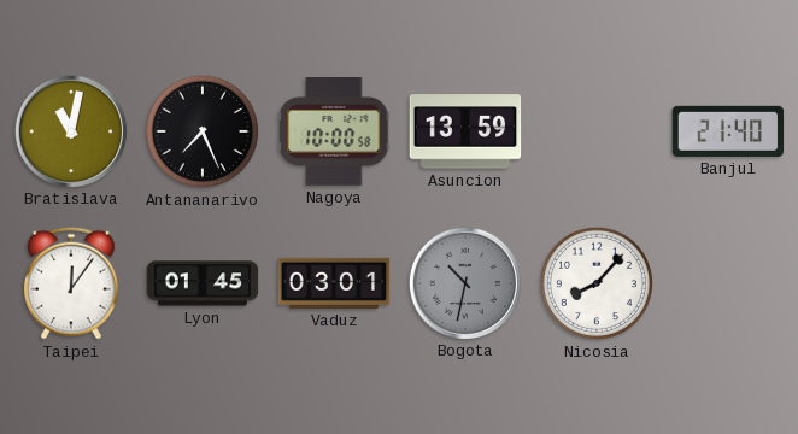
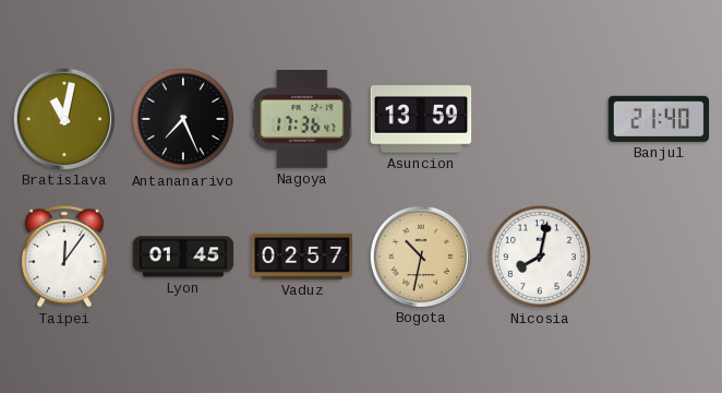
Nagoya: 10:00 -> 17:36
Vaduz: 03:01 -> 02:57
Bogota dial: grey -> champagne
Nicosia: 8:07 -> 8:02
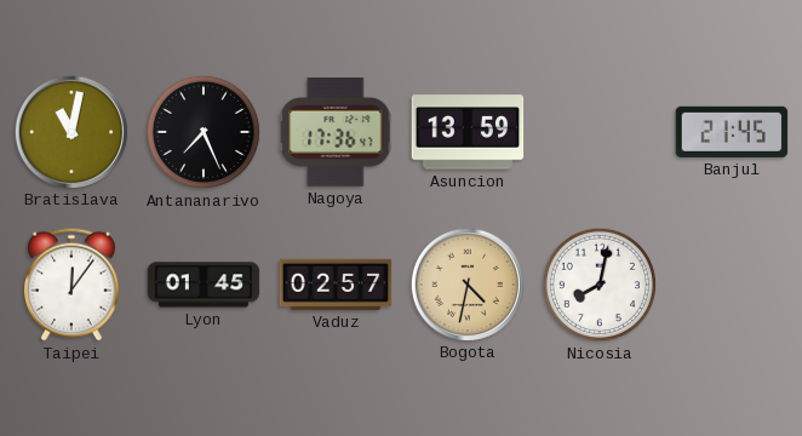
Banjul: 21:40 -> 21:45
Bogota: 10:32 -> 4:32
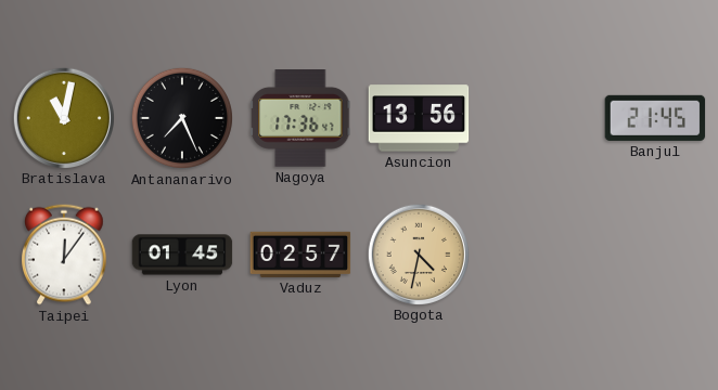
Asuncion: 13:59 -> 13:56
Nicosia: 8:02 -> none
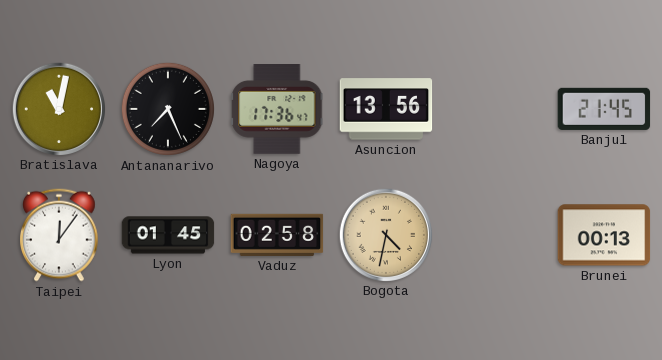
Vaduz: 02:57 -> 02:58
Brunei: none -> 00:13
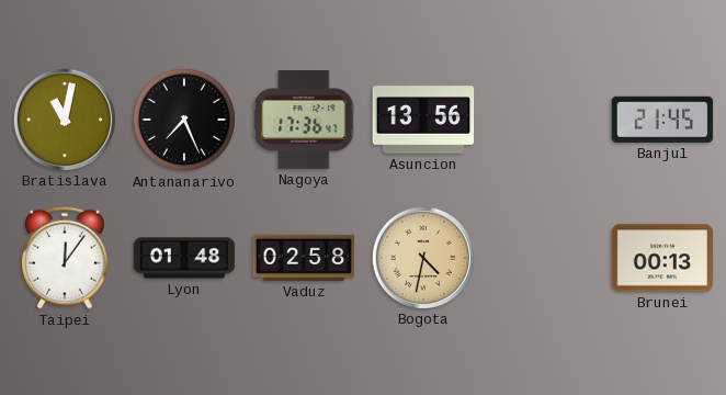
Lyon: 01:45 -> 01:48
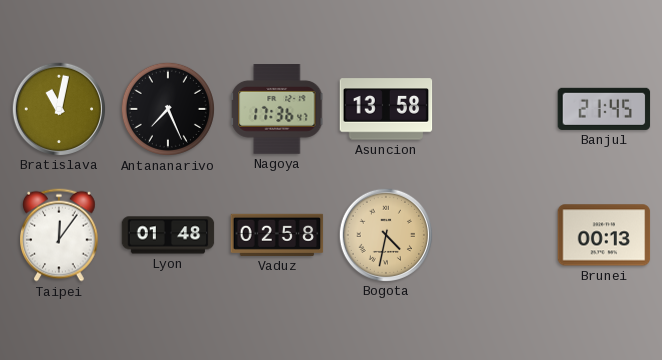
Asuncion: 13:56 -> 13:58
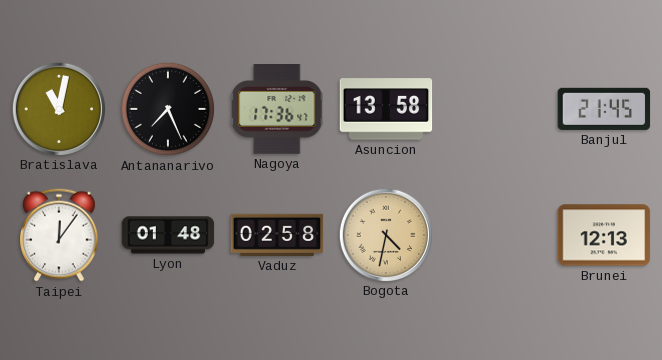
Brunei: 00:13 -> 12:13
